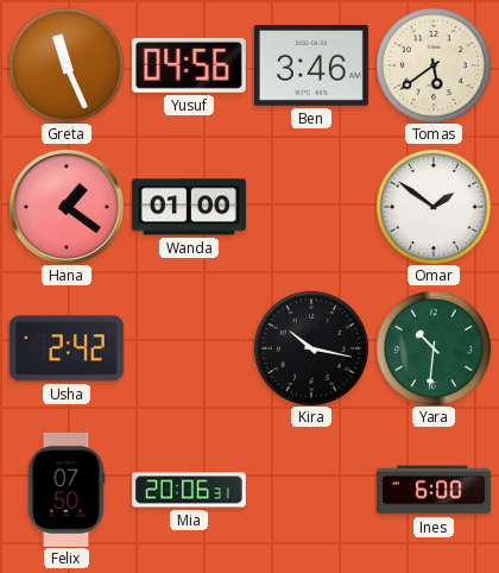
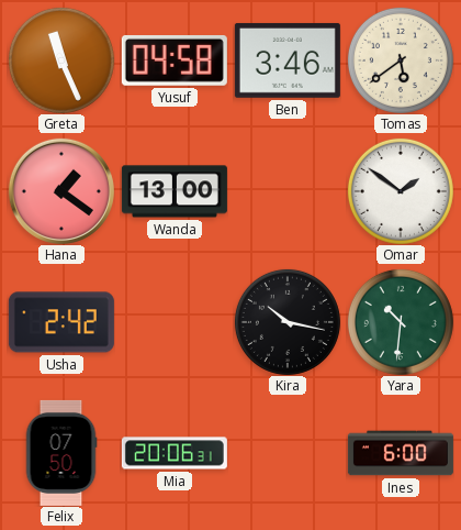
Yusuf: 04:56 -> 04:58
Wanda: 01:00 -> 13:00
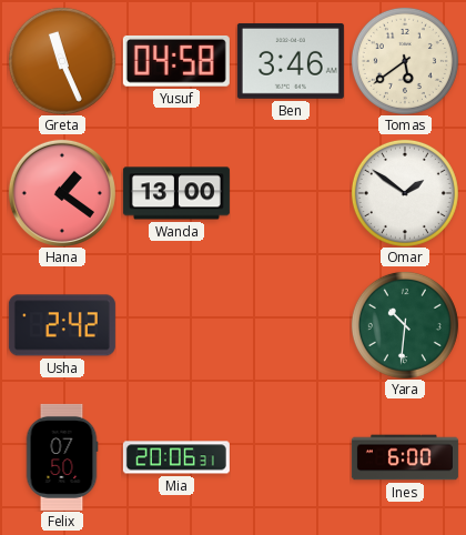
Kira: 10:17 -> none
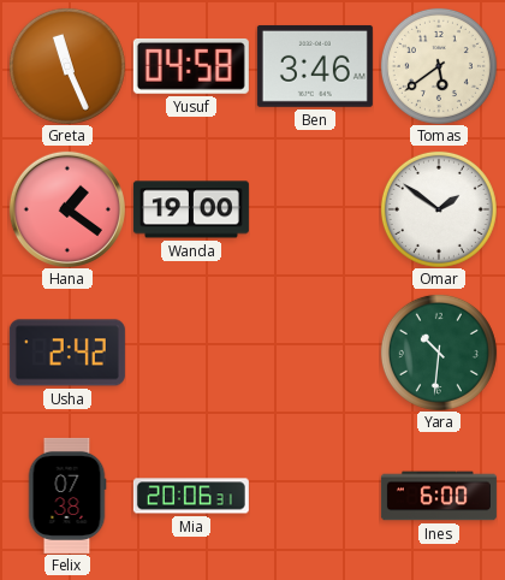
Wanda: 13:00 -> 19:00
Felix: 07:50 -> 07:38
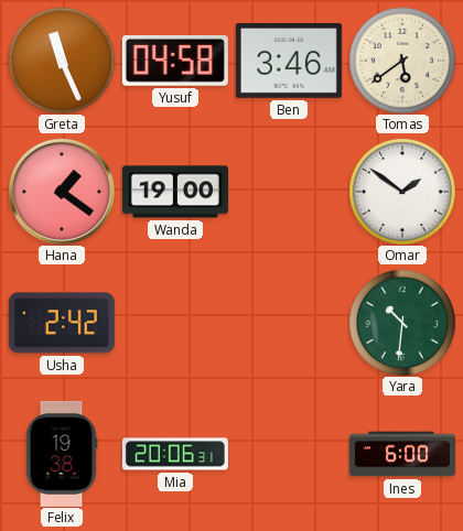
Felix: 07:38 -> 19:38
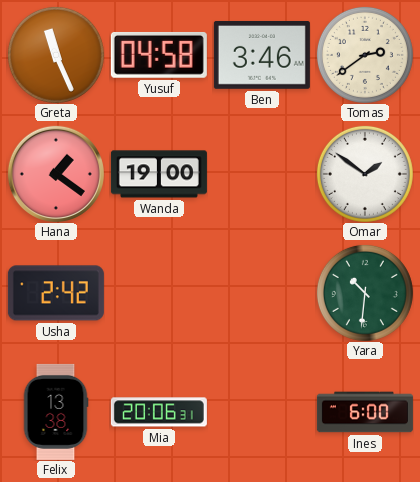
Tomas: 5:39 -> 2:39
Felix: 19:38 -> 13:38
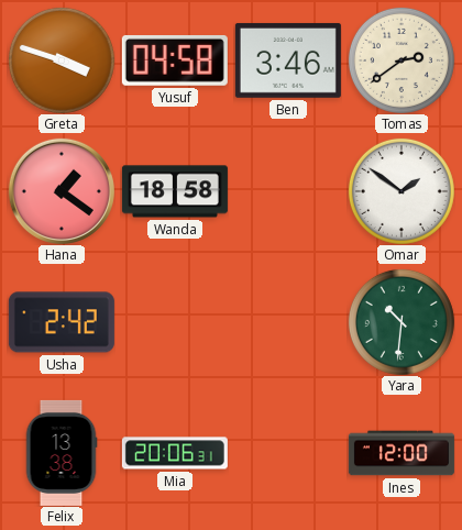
Greta: 11:26 -> 3:48
Wanda: 19:00 -> 18:58
Ines: 6:00 -> 12:00
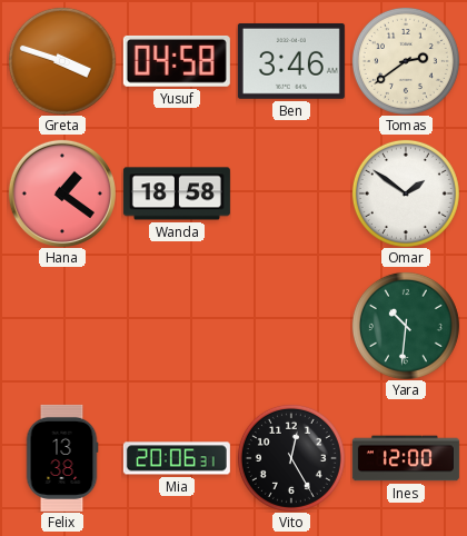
Usha: 2:42 -> none
Vito: none -> 12:25
